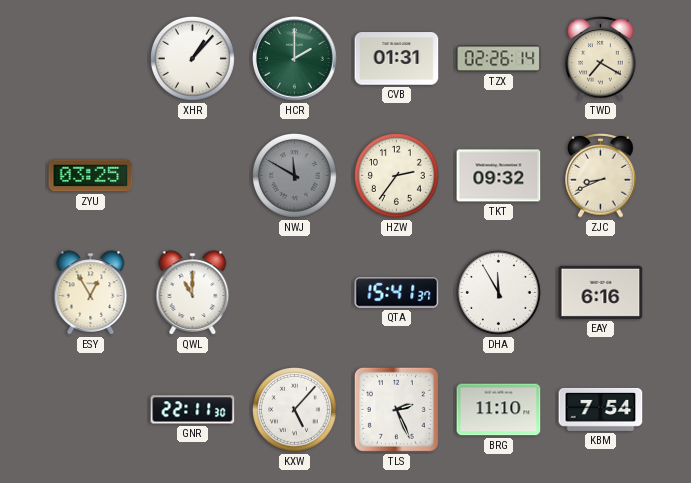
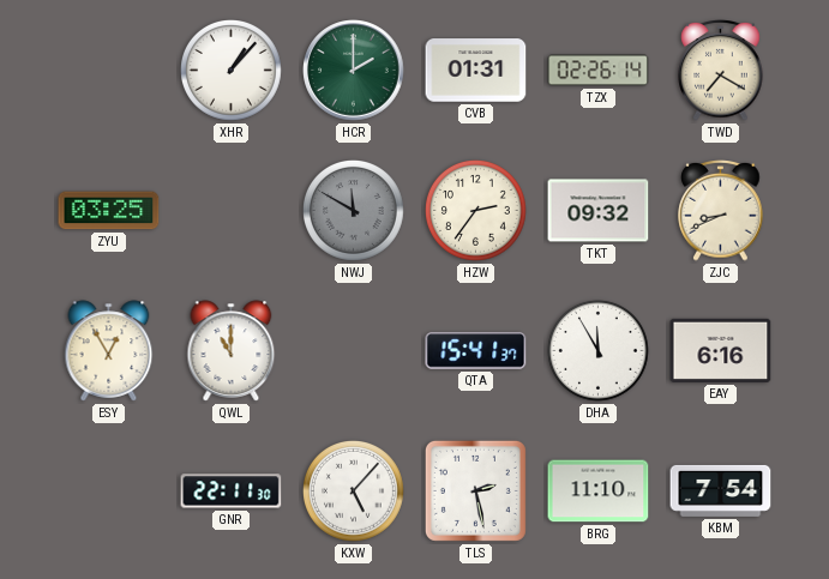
TLS: 2:26 -> 2:28
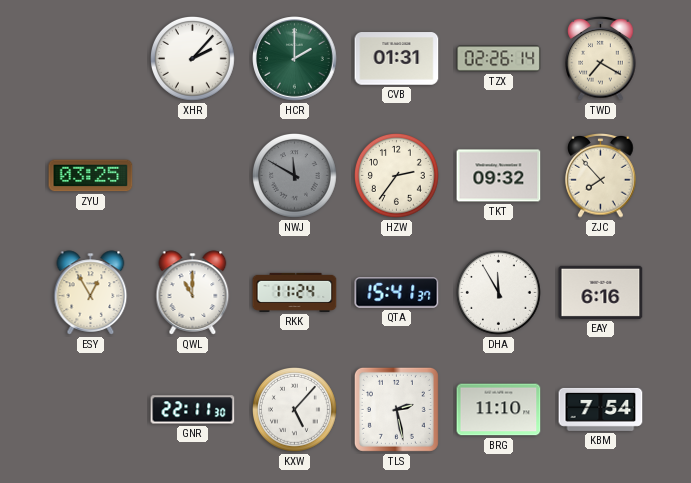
XHR: 1:07 -> 2:07
ZJC: 8:41 -> 7:53
RKK: none -> 11:24
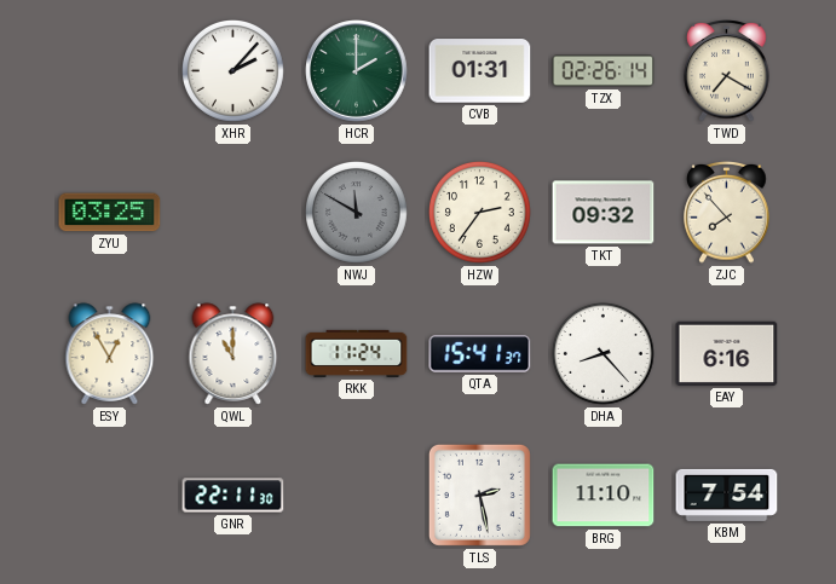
DHA: 11:55 -> 8:23
KXW: 5:07 -> none
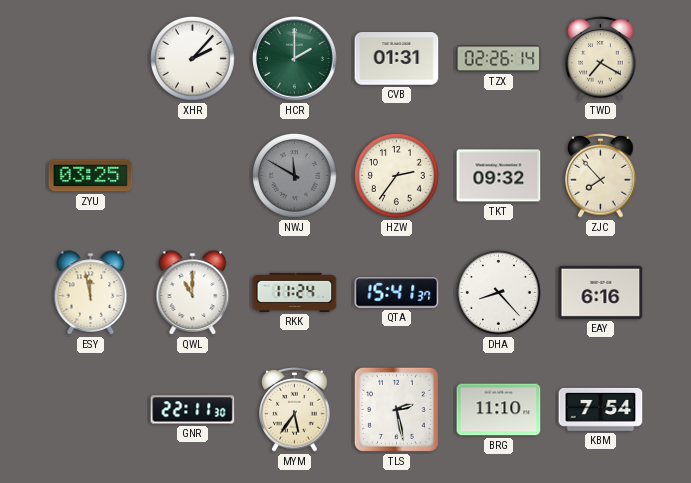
ESY: 12:55 -> 11:58
MYM: none -> 5:36
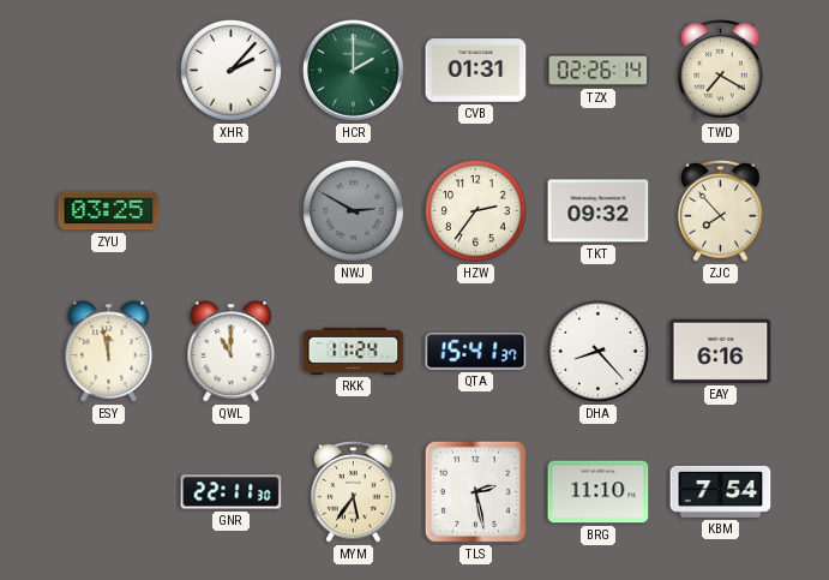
NWJ: 11:50 -> 2:50
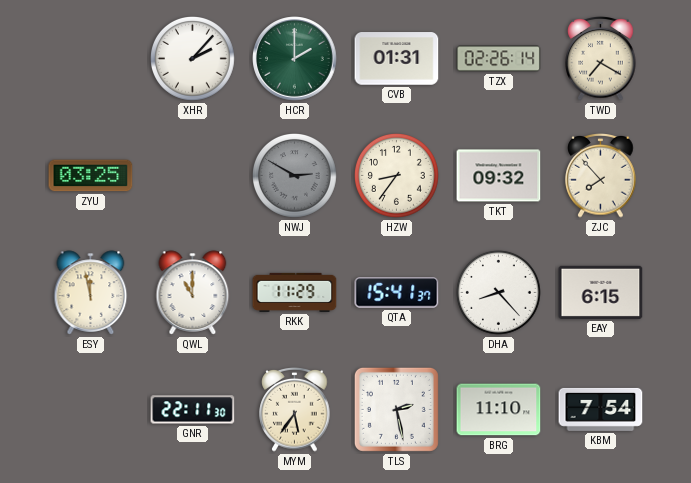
HZW: 2:36 -> 8:36
RKK: 11:24 -> 11:29
EAY: 6:16 -> 6:15
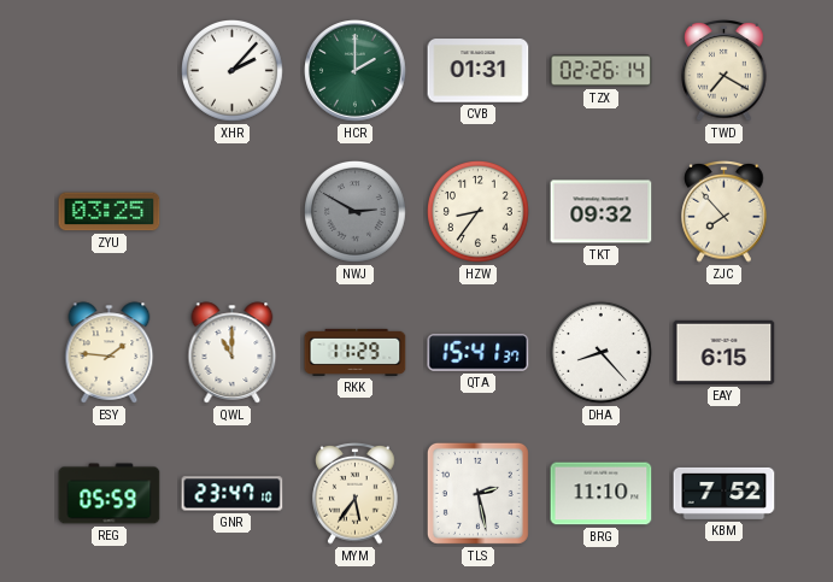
ESY: 11:58 -> 1:46
REG: none -> 05:59
GNR: 22:11 -> 23:47
KBM: 7:54 -> 7:52
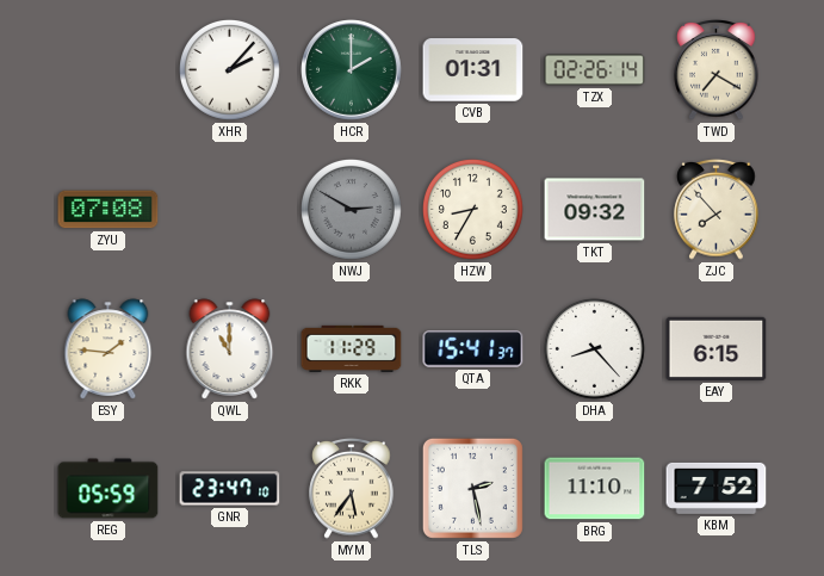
ZYU: 03:25 -> 07:08
HZW: 8:36 -> 8:35
